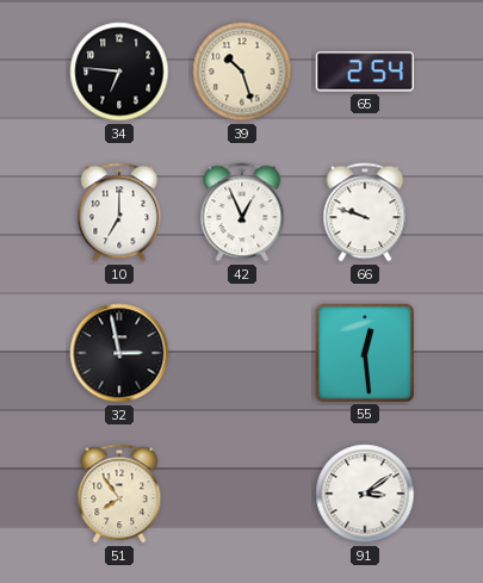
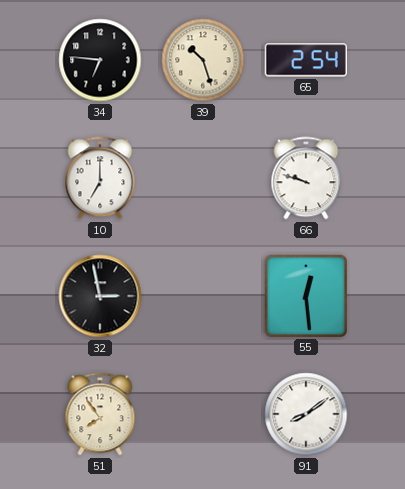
42: 12:56 -> none
91: 3:09 -> 8:09
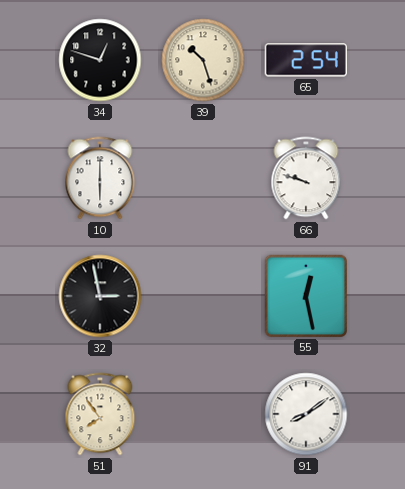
34: 6:46 -> 12:48
10: 7:00 -> 6:00
55: 12:29 -> 12:28
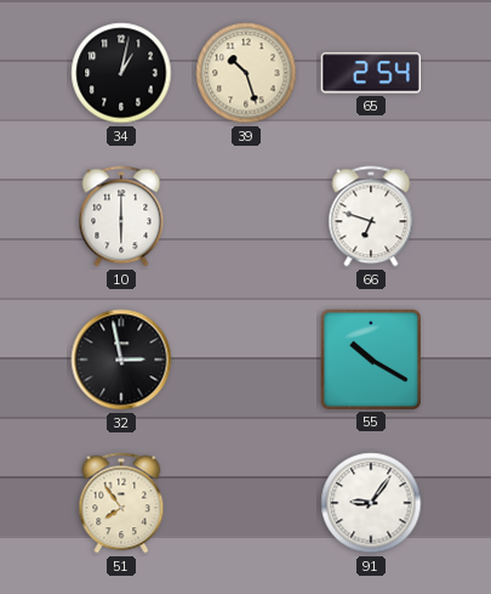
34: 12:48 -> 1:02
66: 9:48 -> 6:48
55: 12:28 -> 10:20
91: 8:09 -> 9:06
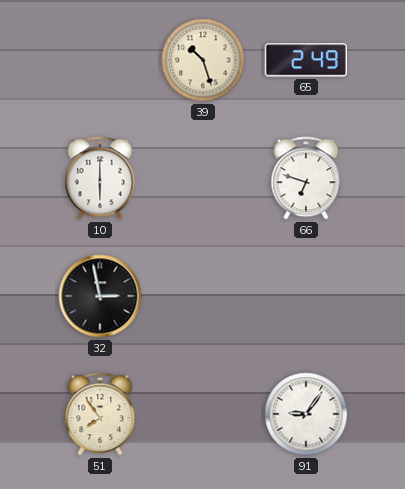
34: 1:02 -> none
65: 2:54 -> 2:49
55: 10:20 -> none
